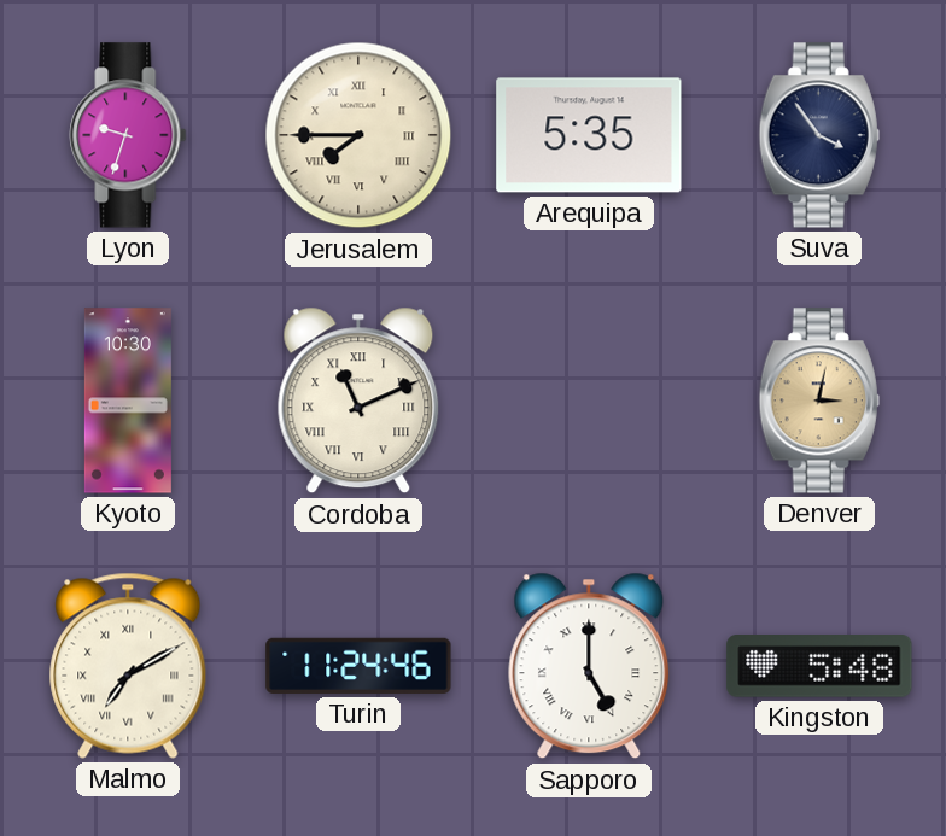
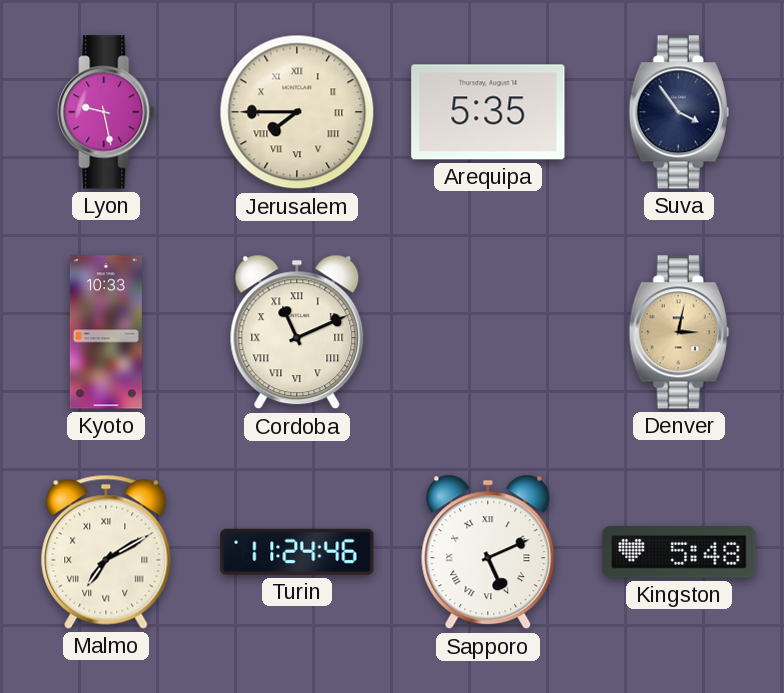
Lyon: 9:33 -> 9:28
Kyoto: 10:30 -> 10:33
Sapporo: 5:00 -> 5:11
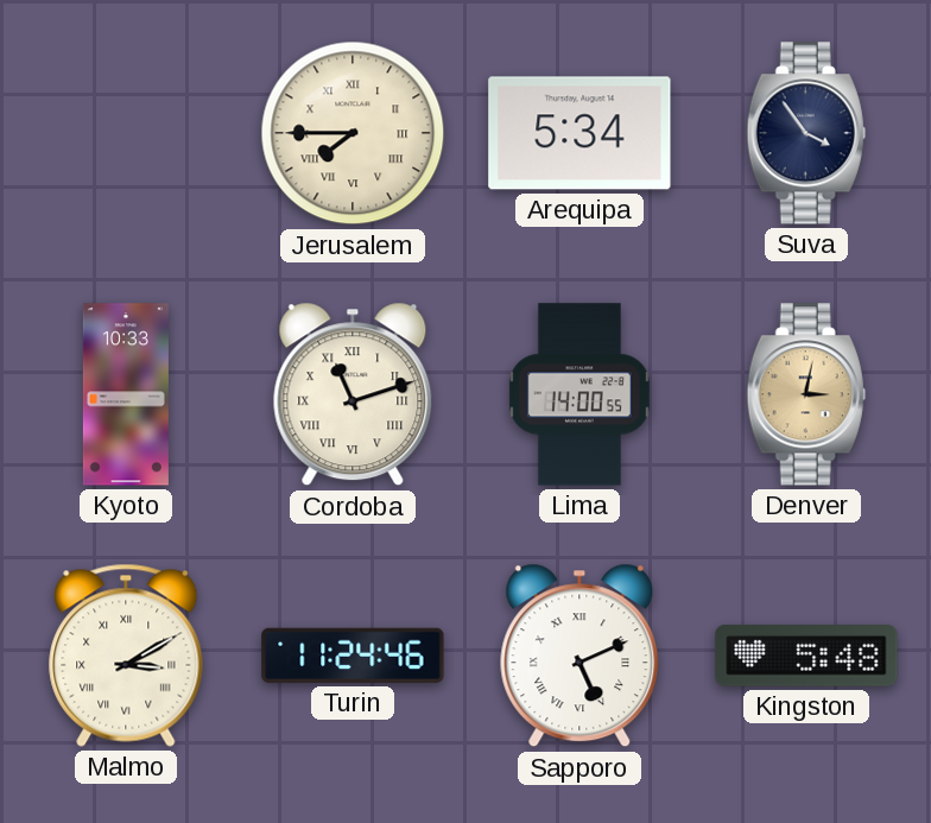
Lyon: 9:28 -> none
Arequipa: 5:35 -> 5:34
Cordoba: 11:11 -> 11:12
Lima: none -> 14:00
Malmo: 7:10 -> 3:10
